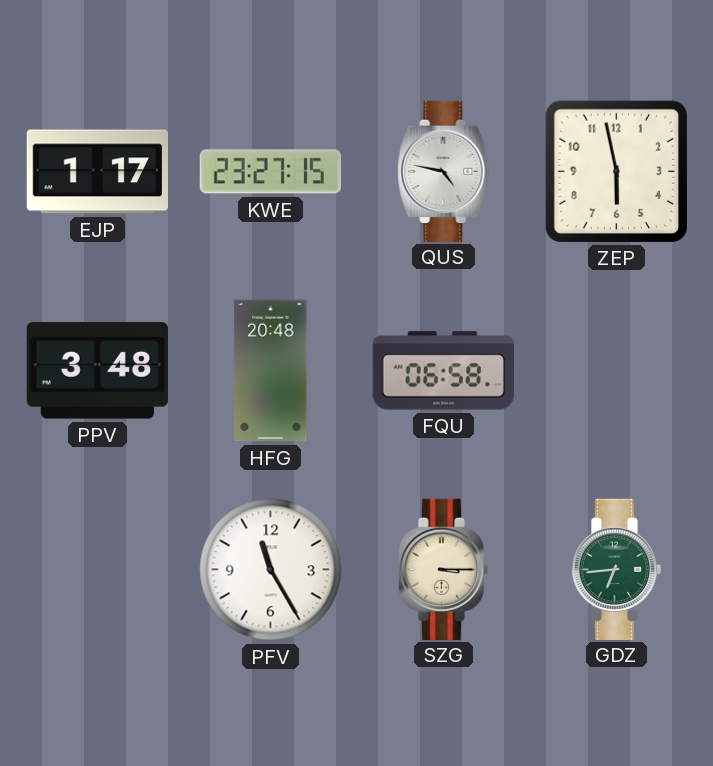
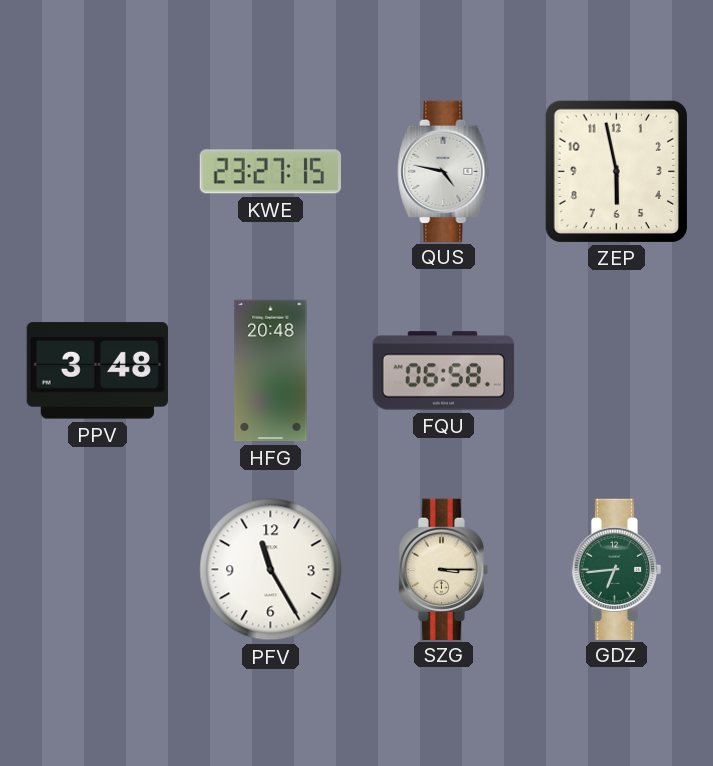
EJP: 1:17 -> none
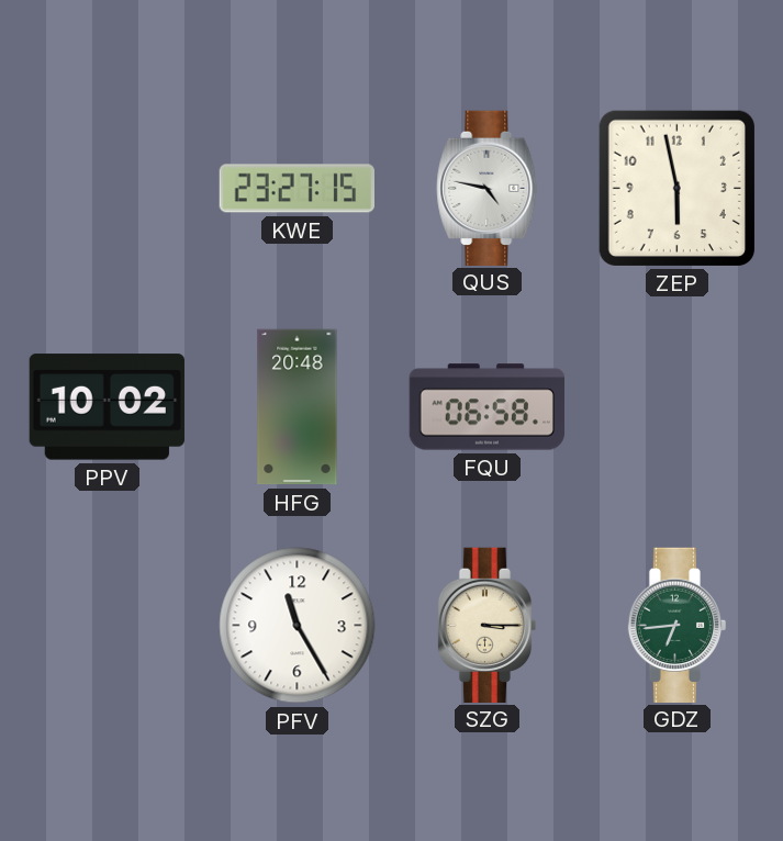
PPV: 3:48 -> 10:02
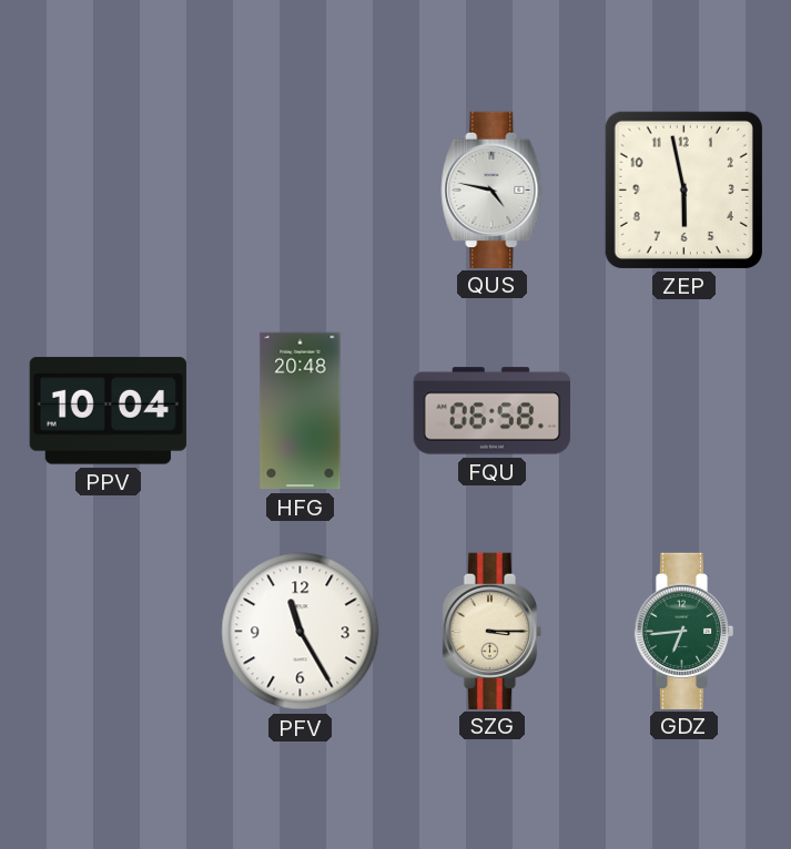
KWE: 23:27 -> none
PPV: 10:02 -> 10:04
